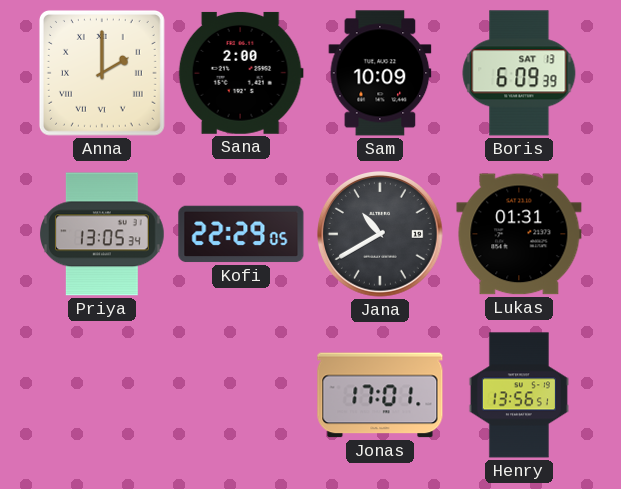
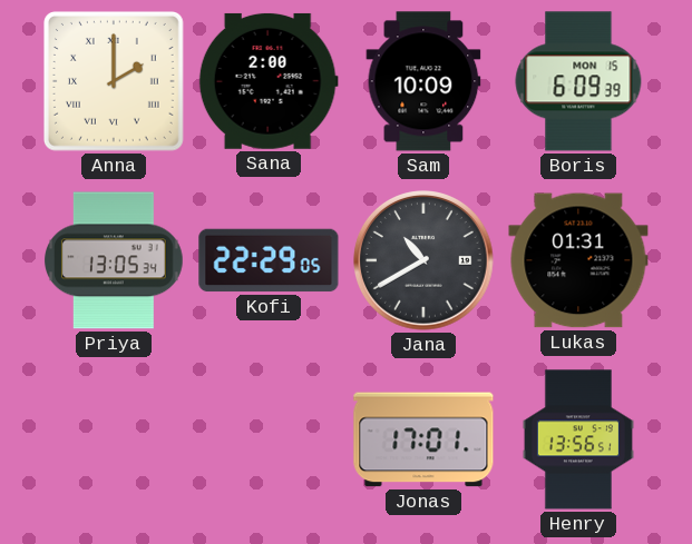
Boris date: SAT 13 -> MON 15
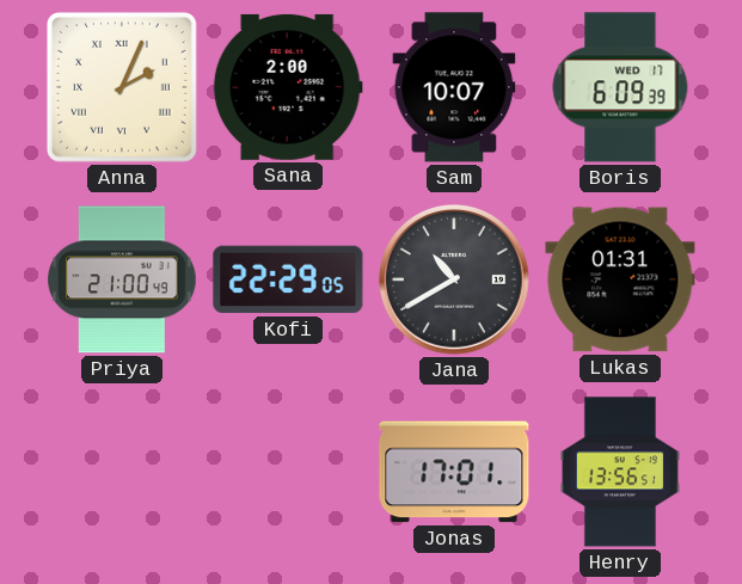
Anna: 2:00 -> 2:04
Sam: 10:09 -> 10:07
Boris date: MON 15 -> WED 17
Priya: 13:05 -> 21:00
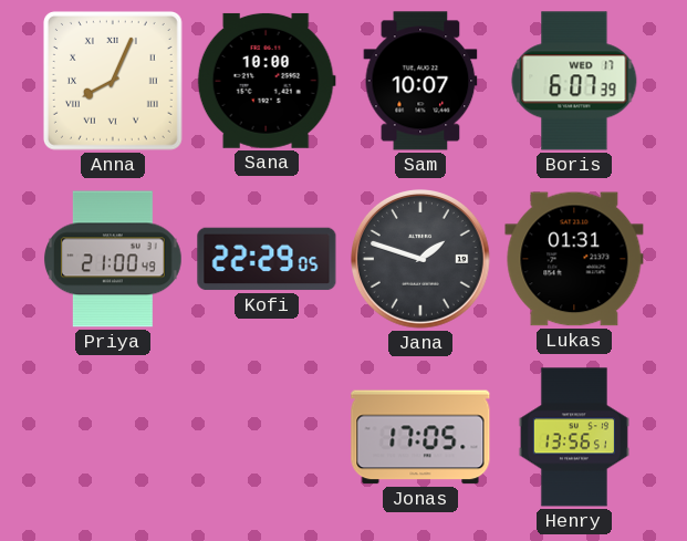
Anna: 2:04 -> 8:04
Sana: 2:00 -> 10:00
Boris: 6:09 -> 6:07
Jana: 10:40 -> 1:48
Jonas: 17:01 -> 17:05
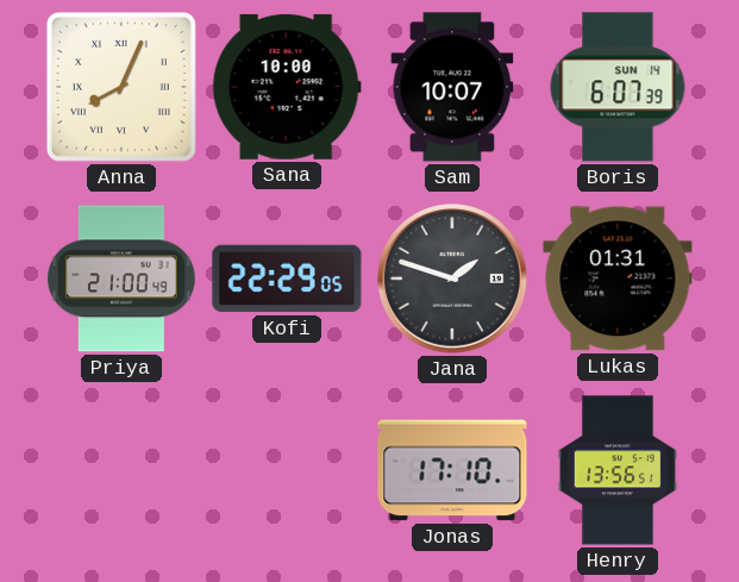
Boris date: WED 17 -> SUN 14
Jonas: 17:05 -> 17:10
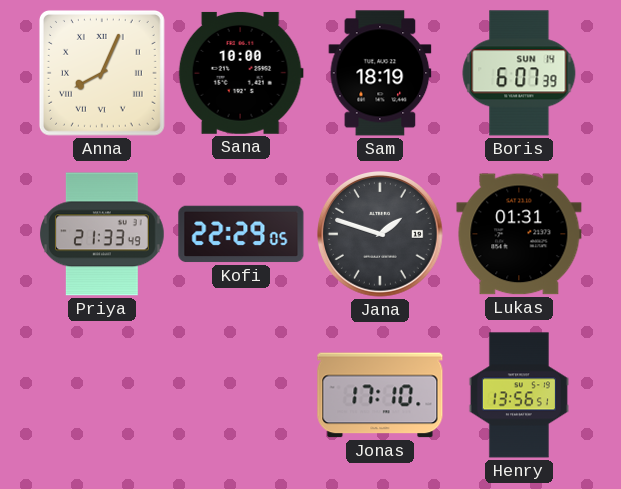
Sam: 10:07 -> 18:19
Priya: 21:00 -> 21:33
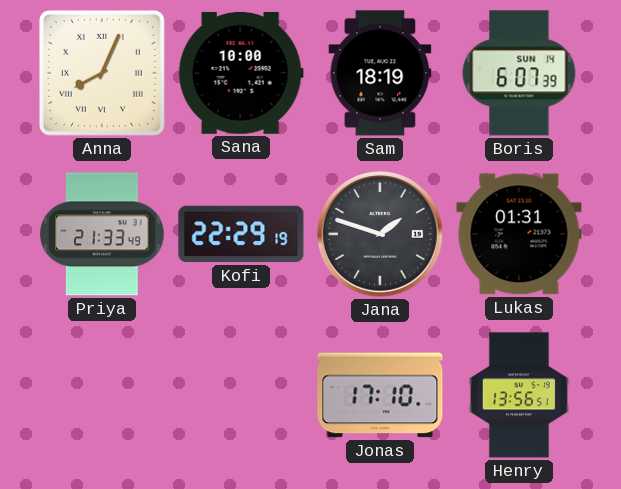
Kofi: 22:29:05 -> 22:29:19
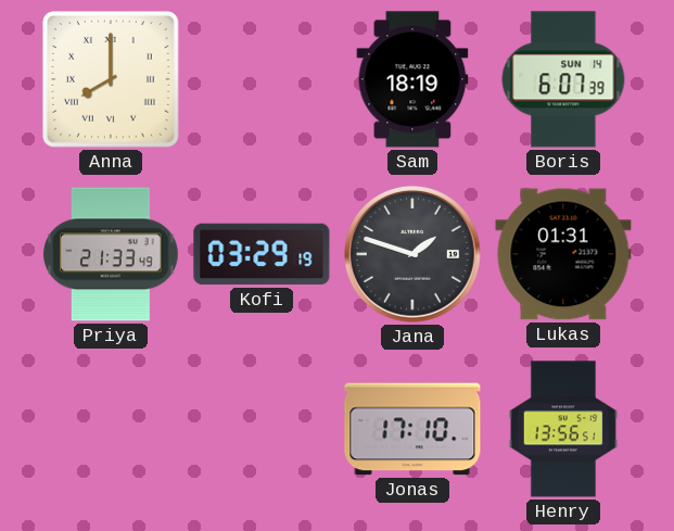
Anna: 8:04 -> 8:00
Sana: 10:00 -> none
Kofi: 22:29 -> 03:29
